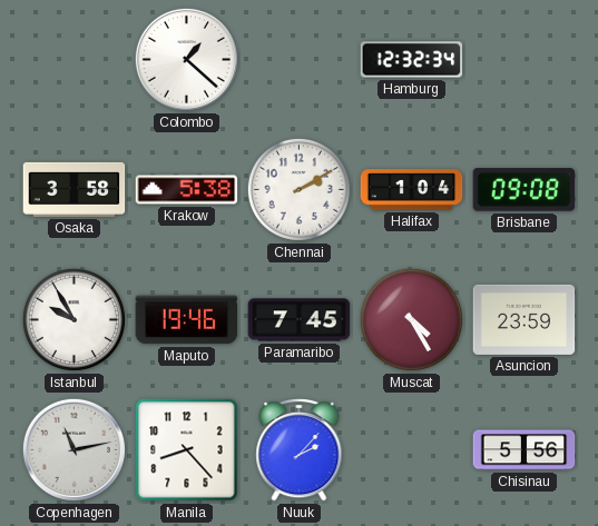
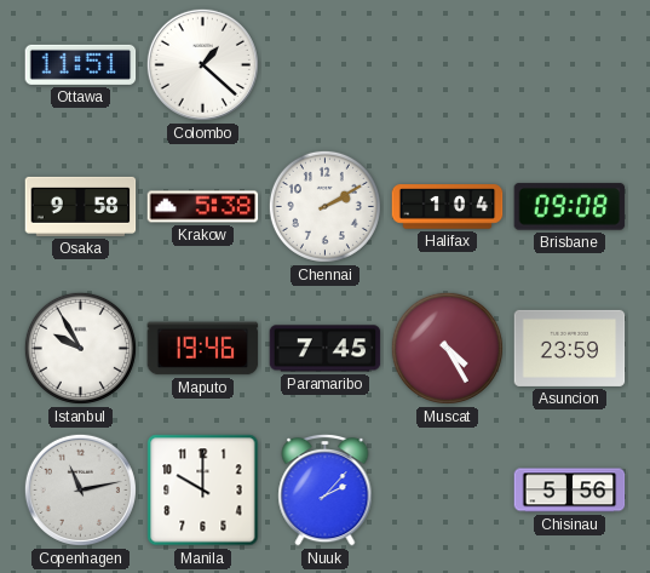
Ottawa: none -> 11:51
Hamburg: 12:32 -> none
Osaka: 3:58 -> 9:58
Manila: 8:23 -> 10:00
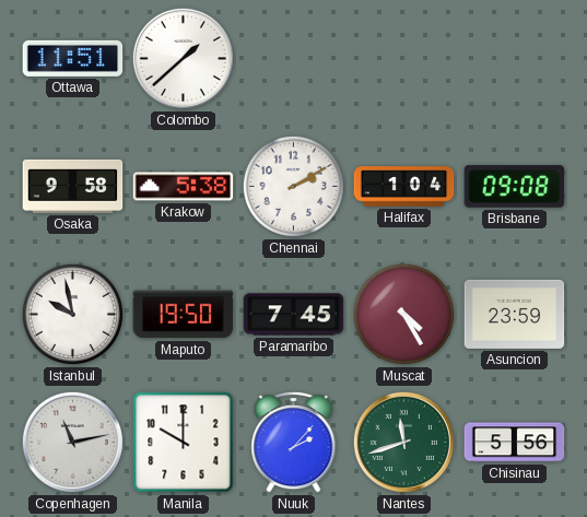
Colombo: 1:22 -> 1:38
Istanbul: 9:55 -> 9:58
Maputo: 19:46 -> 19:50
Nantes: none -> 11:42
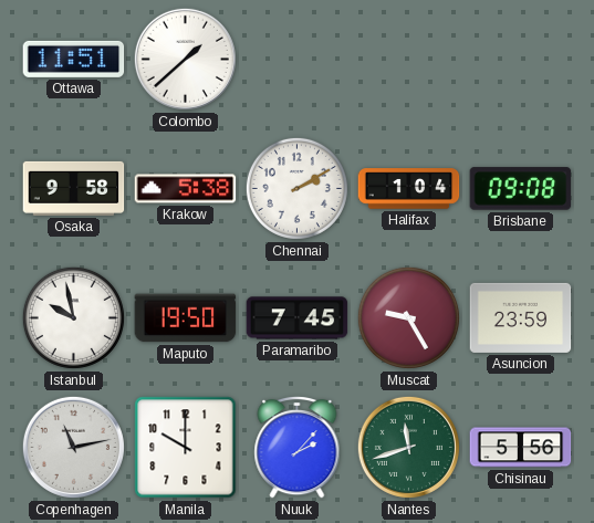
Muscat: 4:25 -> 9:25
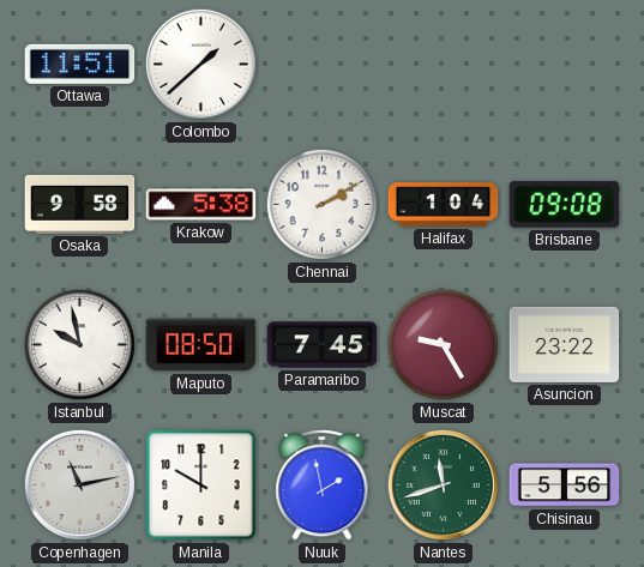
Maputo: 19:50 -> 08:50
Asuncion: 23:59 -> 23:22
Nuuk: 2:07 -> 1:58
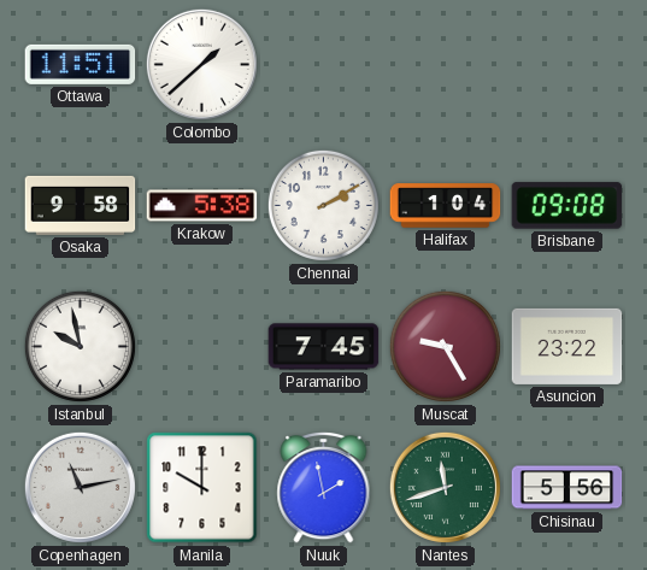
Maputo: 08:50 -> none
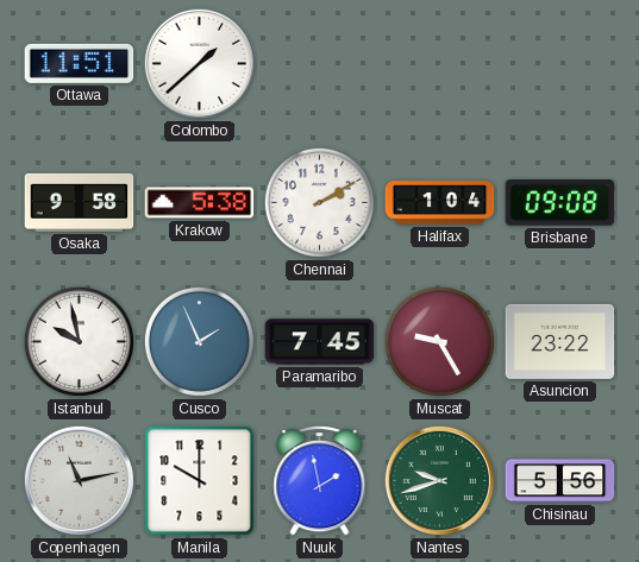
Cusco: none -> 1:56
Nantes: 11:42 -> 9:42
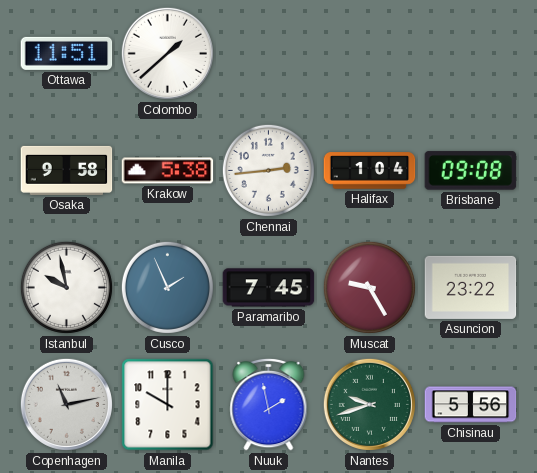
Chennai: 2:10 -> 2:44
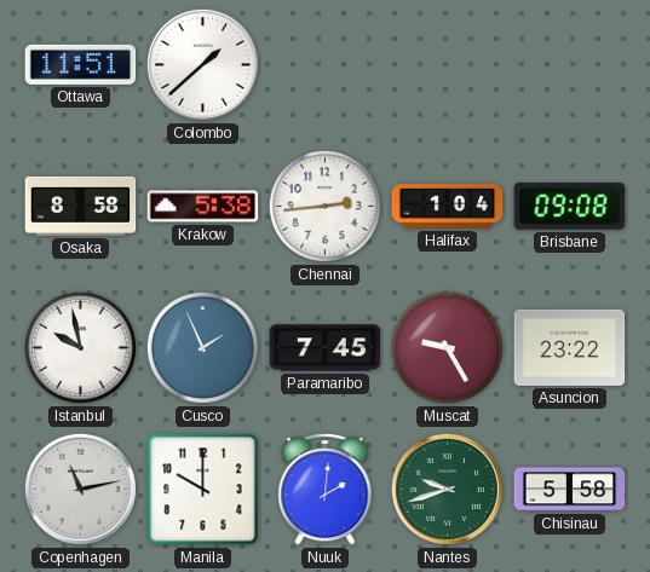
Osaka: 9:58 -> 8:58
Nuuk: 1:58 -> 2:01
Chisinau: 5:56 -> 5:58
